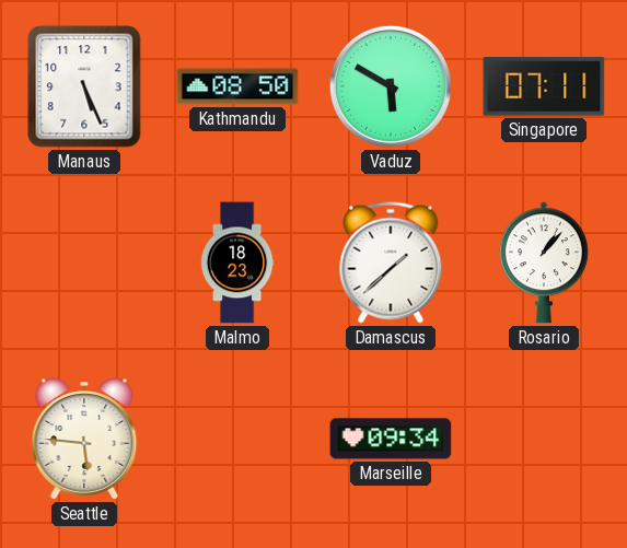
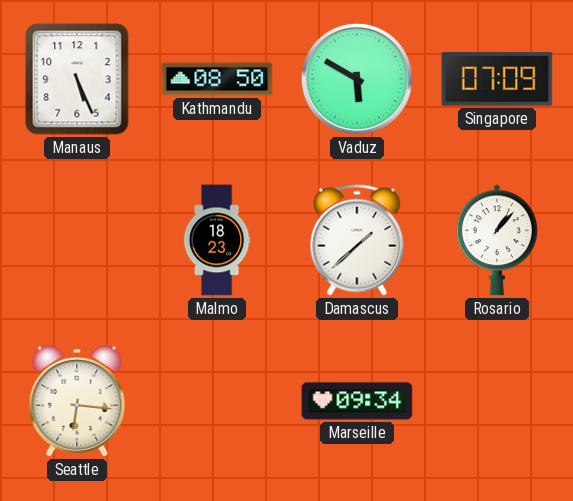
Singapore: 07:11 -> 07:09
Seattle: 5:46 -> 6:16
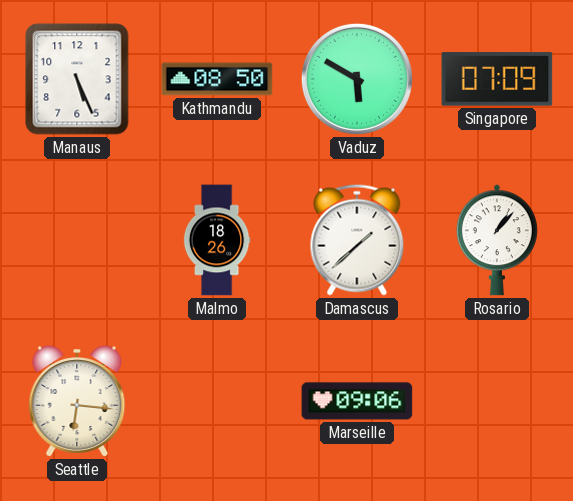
Malmo: 18:23 -> 18:26
Marseille: 09:34 -> 09:06
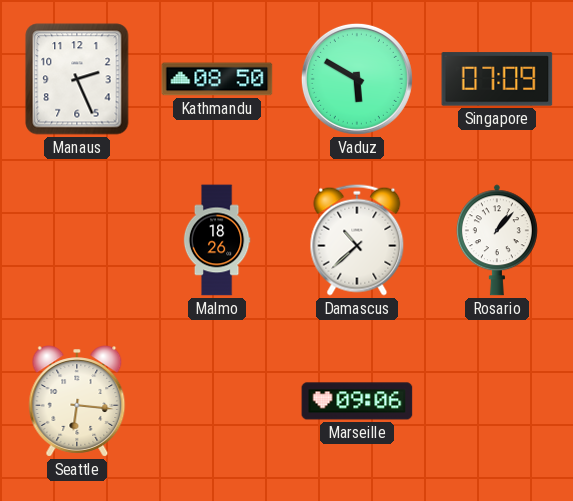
Manaus: 5:26 -> 2:26
Damascus: 1:38 -> 10:38
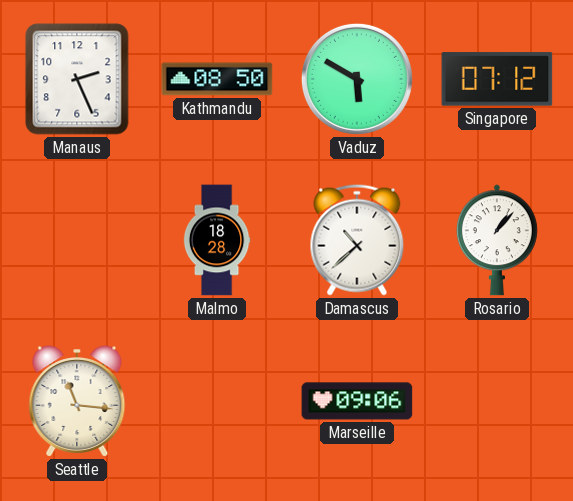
Singapore: 07:09 -> 07:12
Malmo: 18:26 -> 18:28
Seattle: 6:16 -> 11:16
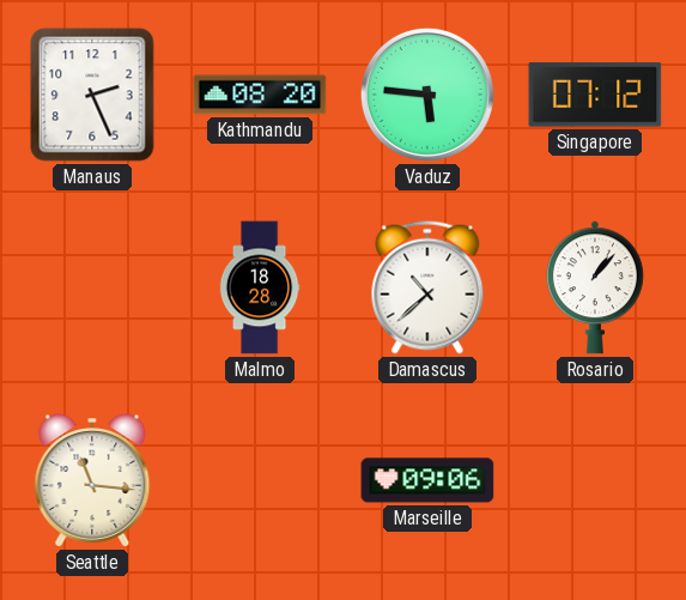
Kathmandu: 08:50 -> 08:20
Vaduz: 5:50 -> 5:46
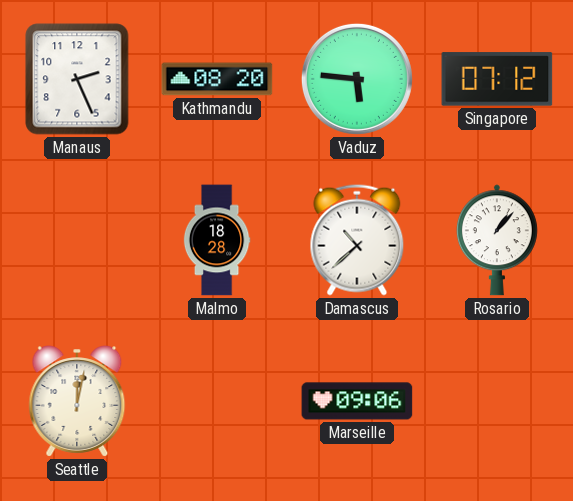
Seattle: 11:16 -> 12:02
